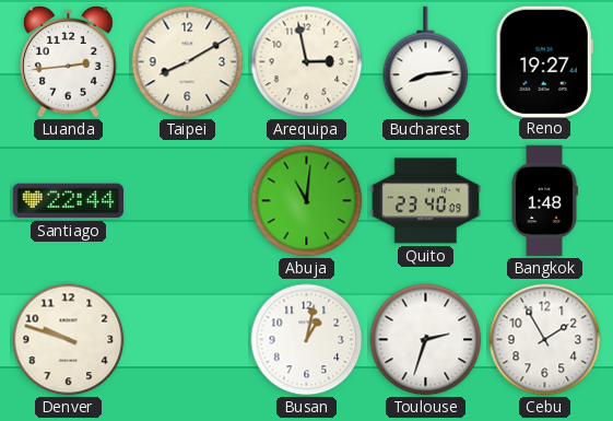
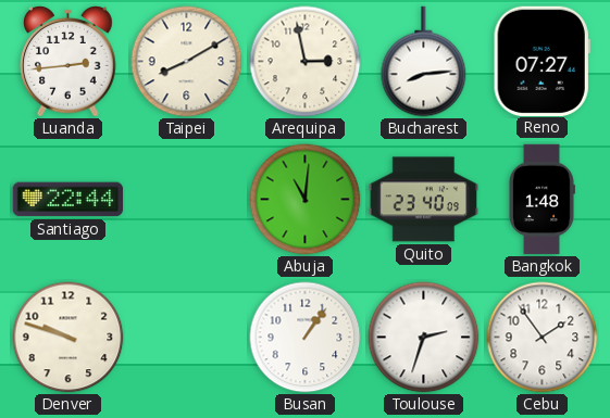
Reno: 19:27 -> 07:27
Busan: 1:02 -> 1:06
Cebu: 1:55 -> 1:54
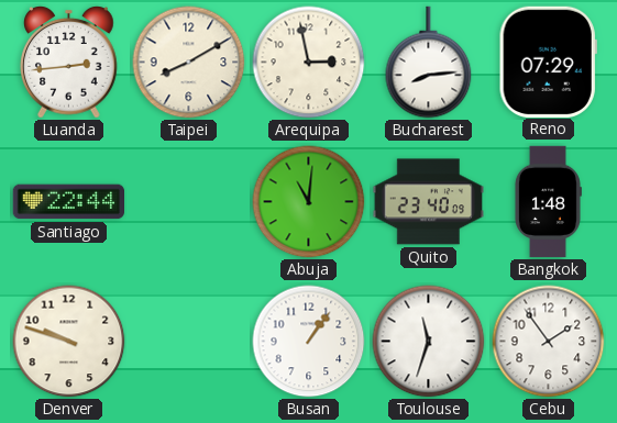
Reno: 07:27 -> 07:29
Toulouse: 2:33 -> 11:33
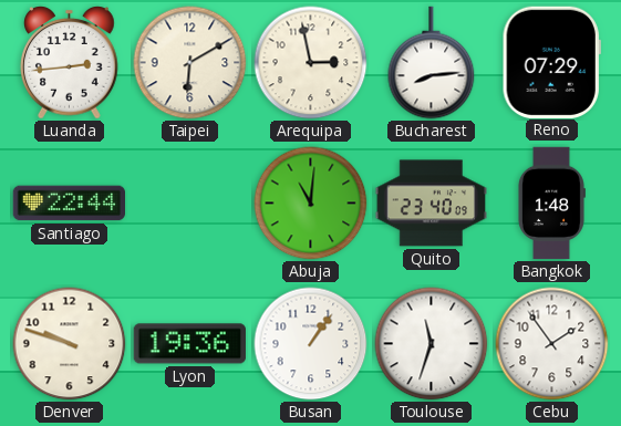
Taipei: 8:10 -> 6:10
Lyon: none -> 19:36
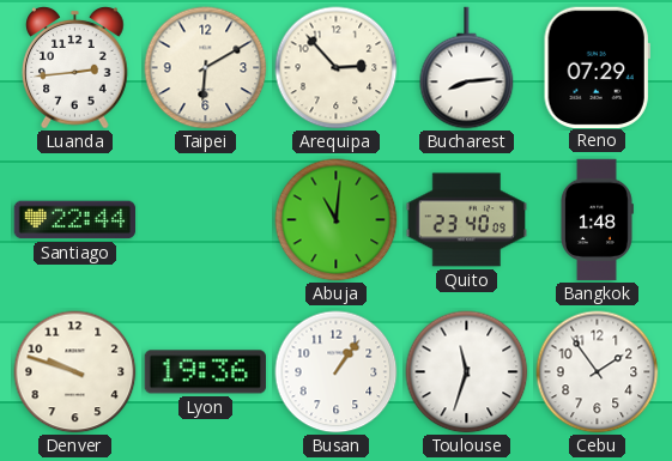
Arequipa: 2:58 -> 2:53
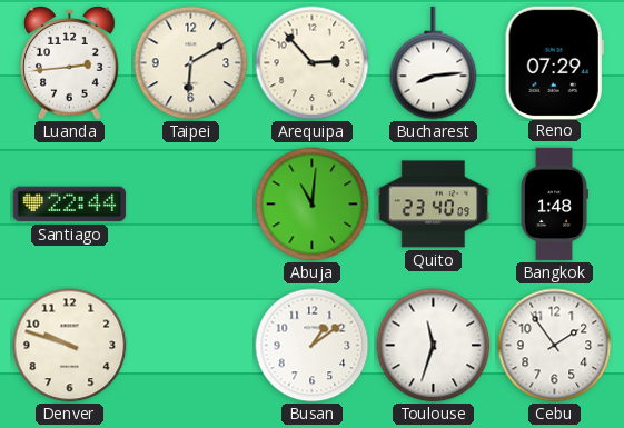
Lyon: 19:36 -> none
Busan: 1:06 -> 1:09
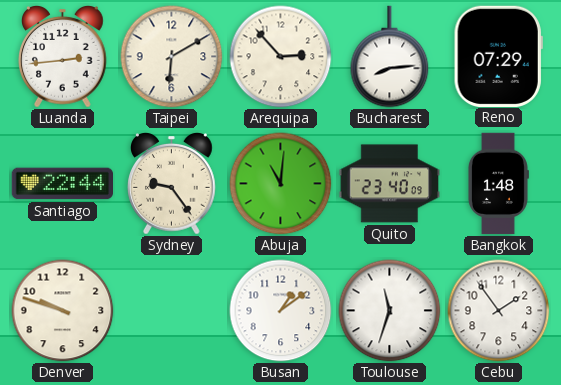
Sydney: none -> 9:24
